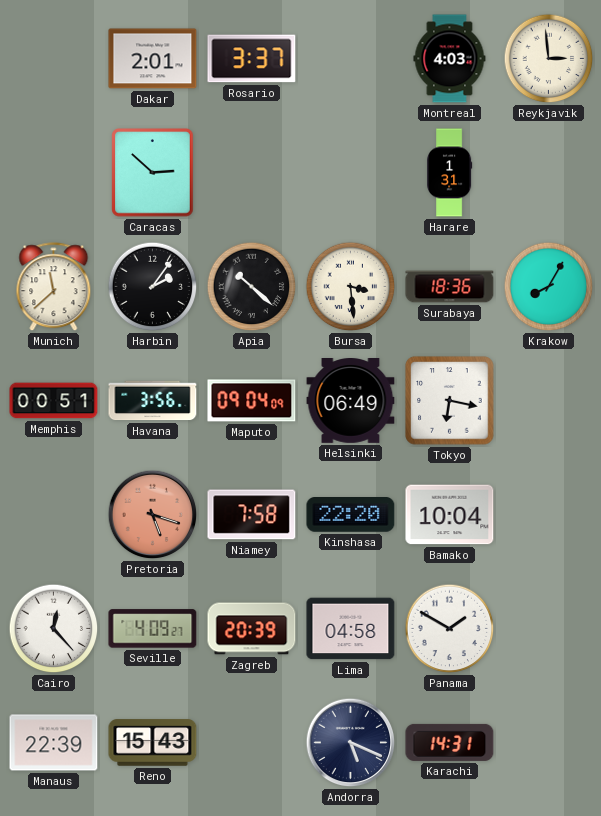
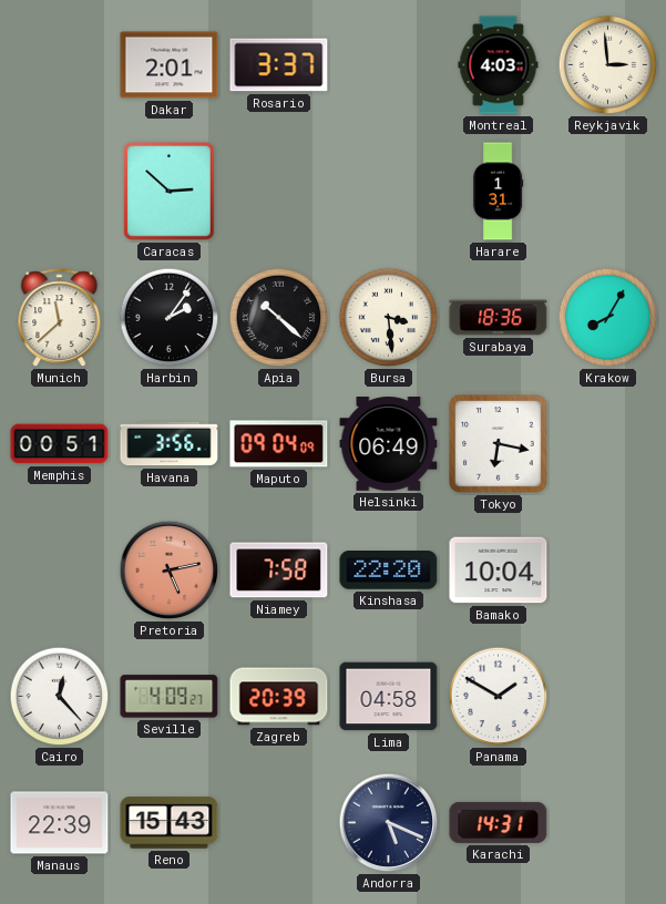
Pretoria: 5:18 -> 5:13
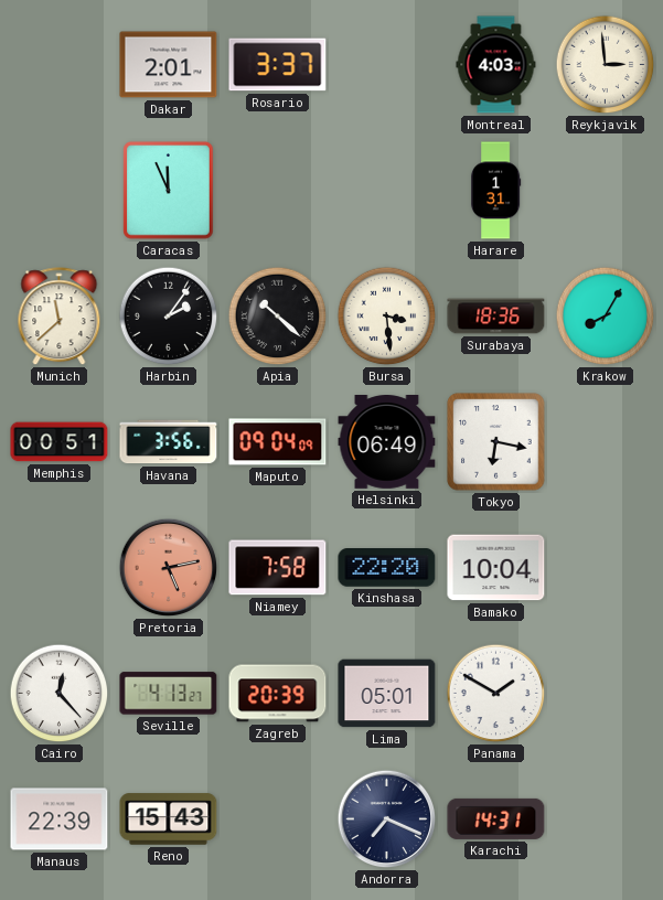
Caracas: 2:52 -> 11:56
Seville: 4:09 -> 4:13
Lima: 04:58 -> 05:01
Andorra: 5:19 -> 7:19
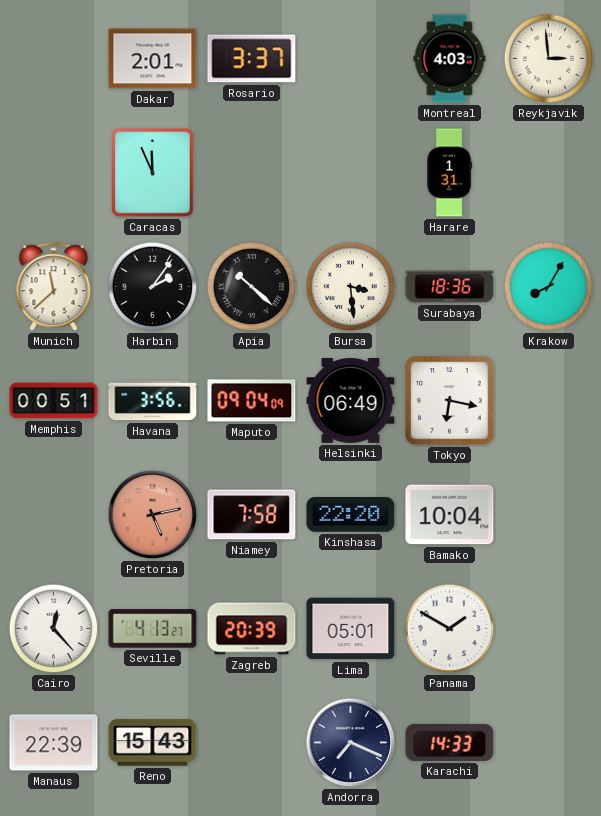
Karachi: 14:31 -> 14:33
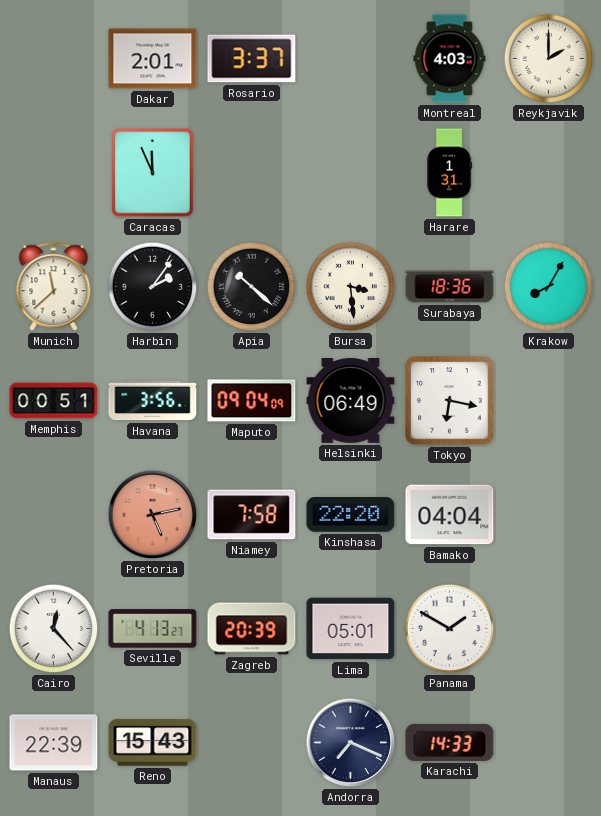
Reykjavik: 2:59 -> 2:00
Bamako: 10:04 -> 04:04
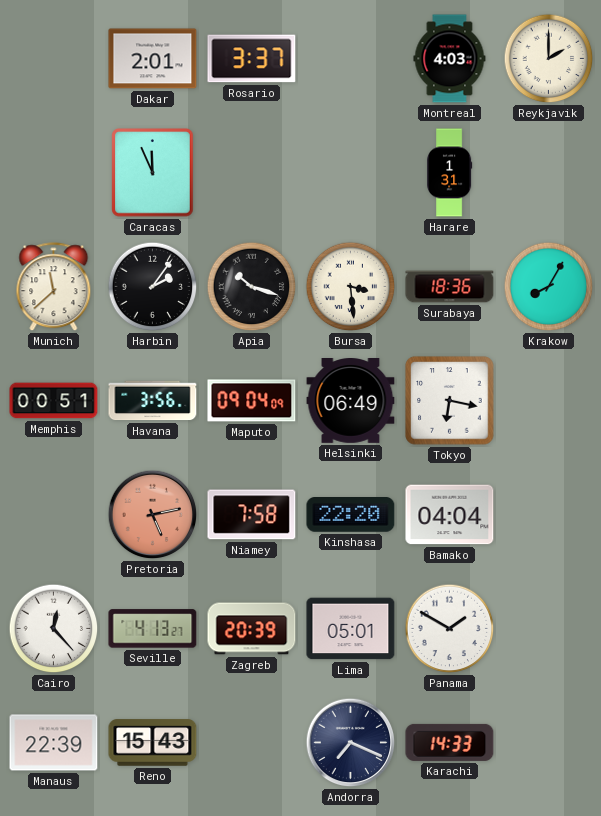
Apia: 10:22 -> 10:18
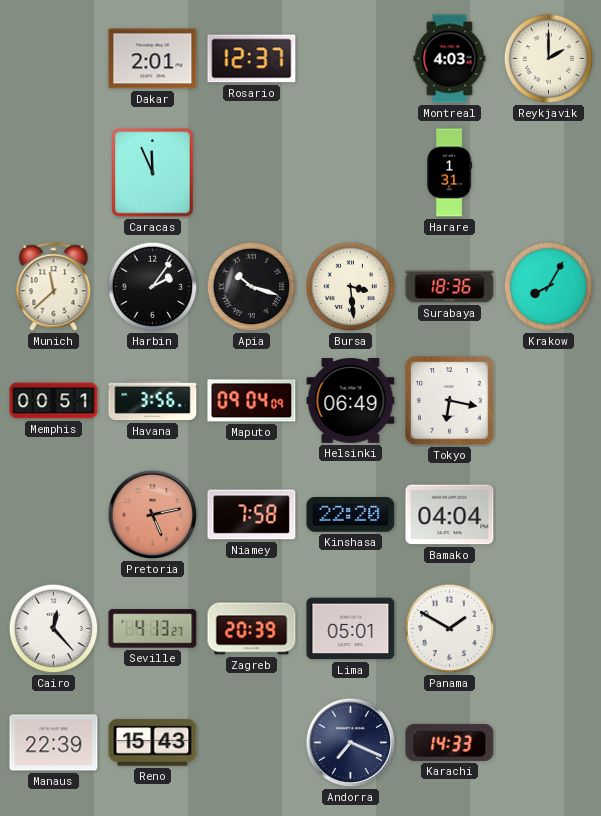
Rosario: 3:37 -> 12:37
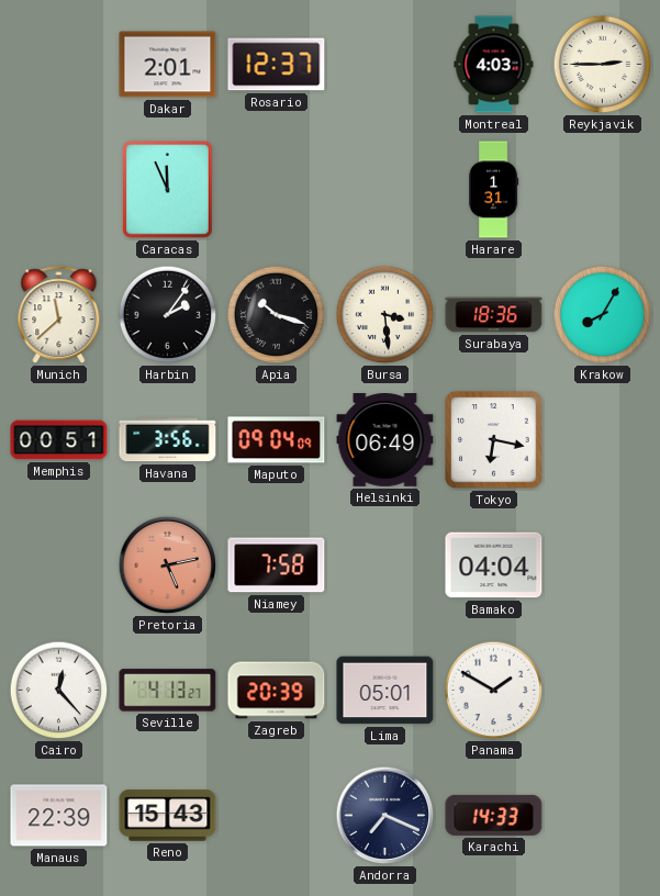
Reykjavik: 2:00 -> 2:45
Kinshasa: 22:20 -> none
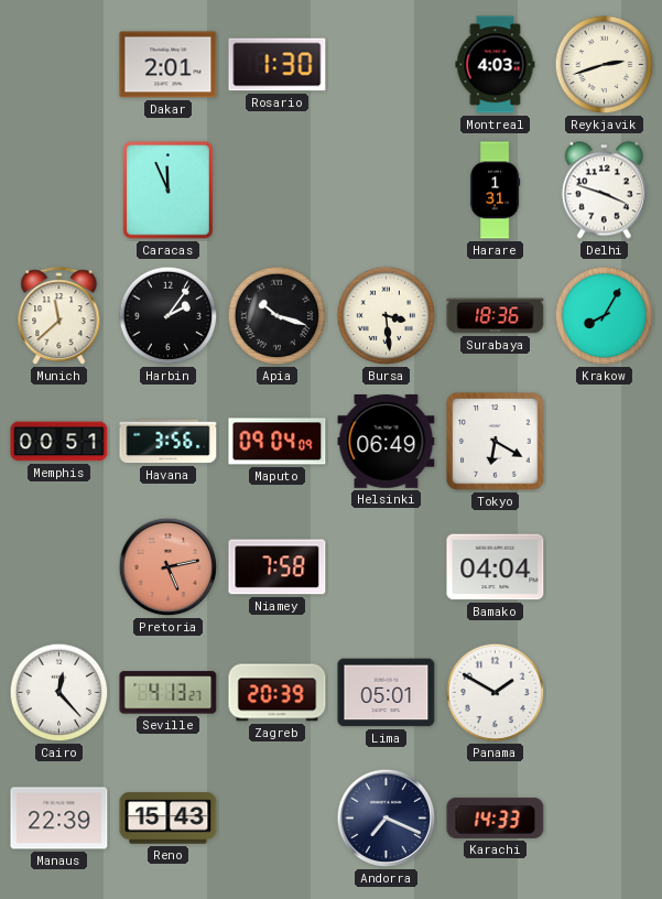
Rosario: 12:37 -> 1:30
Reykjavik: 2:45 -> 2:42
Delhi: none -> 3:48
Tokyo: 6:17 -> 6:20
